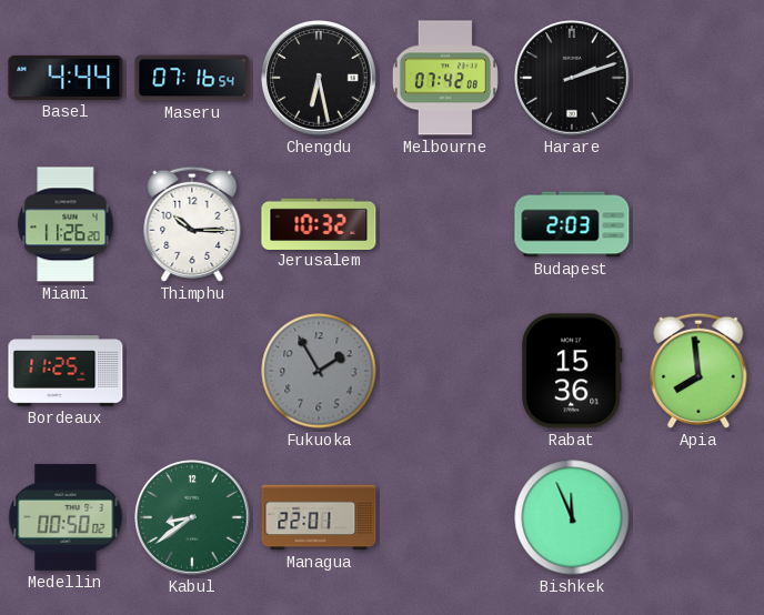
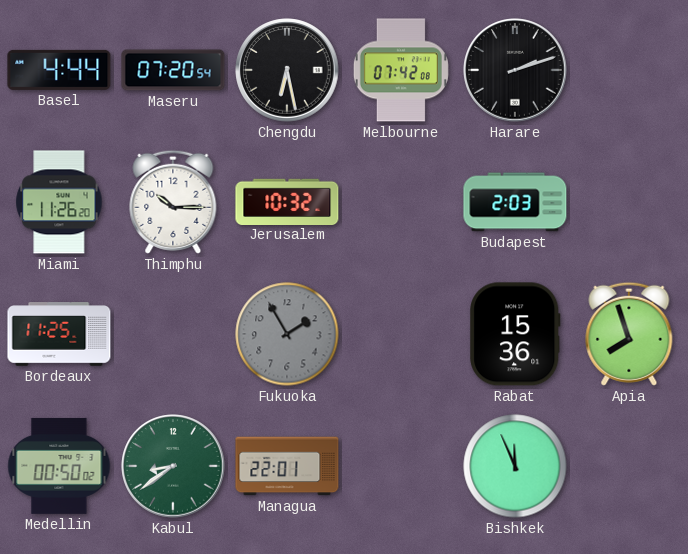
Maseru: 07:16 -> 07:20
Apia: 7:59 -> 7:57
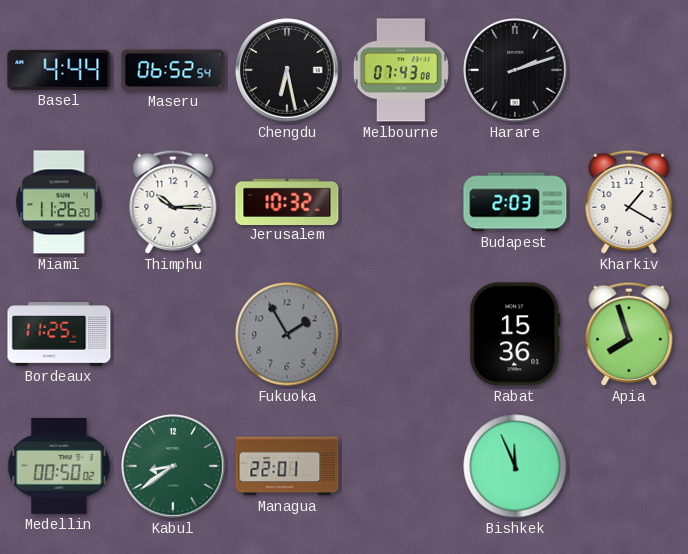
Maseru: 07:20 -> 06:52
Melbourne: 07:42 -> 07:43
Kharkiv: none -> 1:20
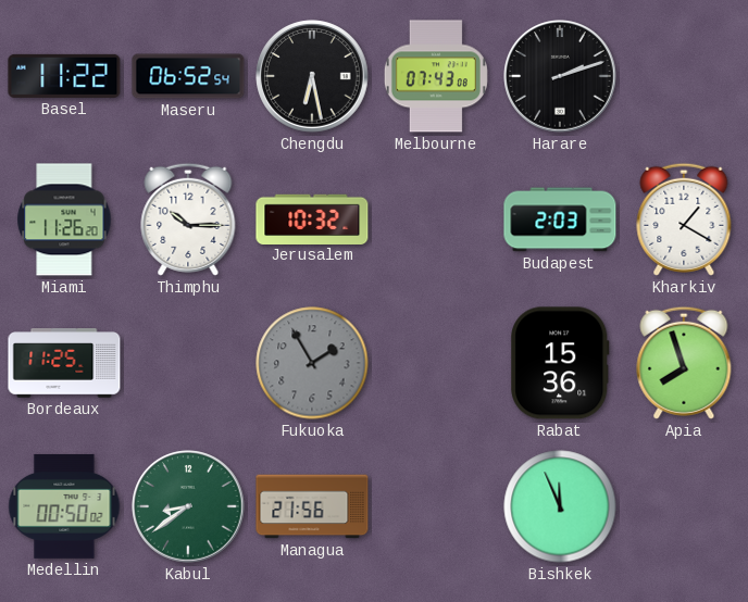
Basel: 4:44 -> 11:22
Managua: 22:01 -> 21:56
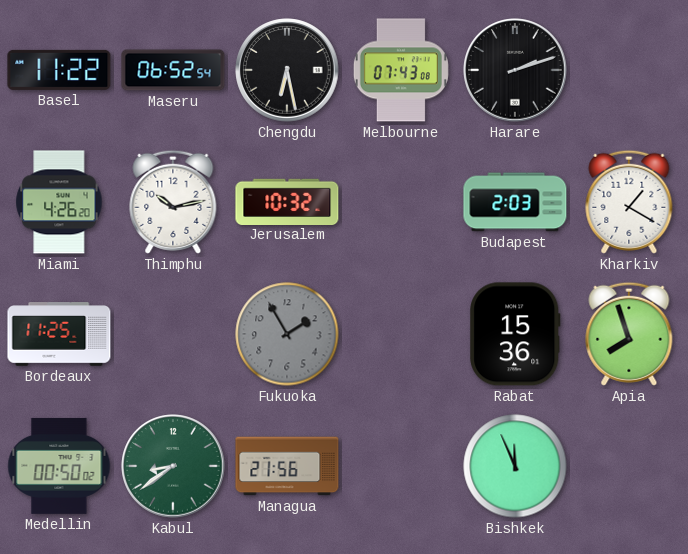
Miami: 11:26 -> 4:26
Thimphu: 10:15 -> 10:13
